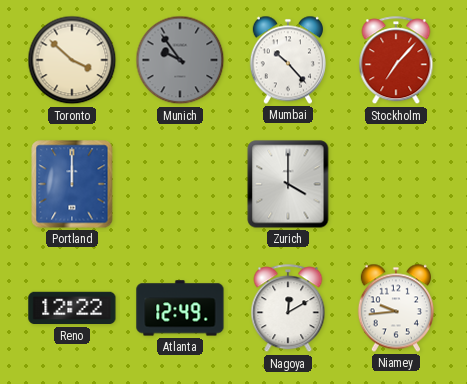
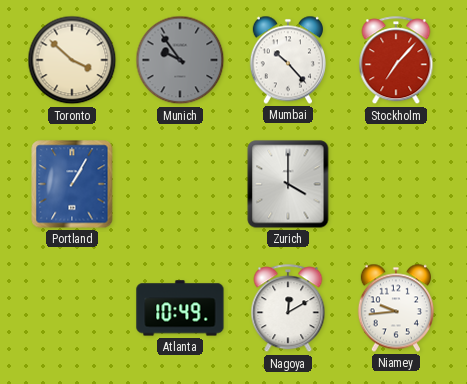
Portland: 12:00 -> 1:05
Reno: 12:22 -> none
Atlanta: 12:49 -> 10:49
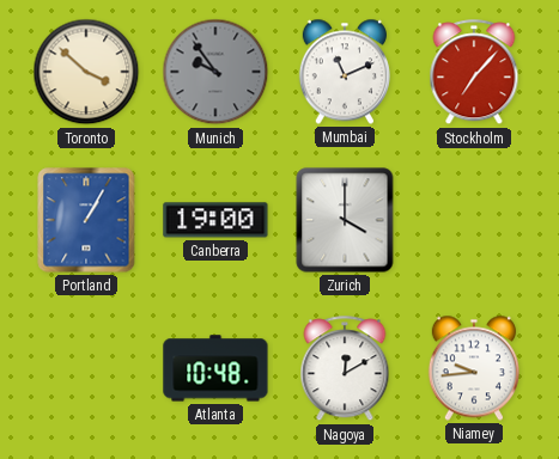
Mumbai: 10:23 -> 11:11
Canberra: none -> 19:00
Atlanta: 10:49 -> 10:48
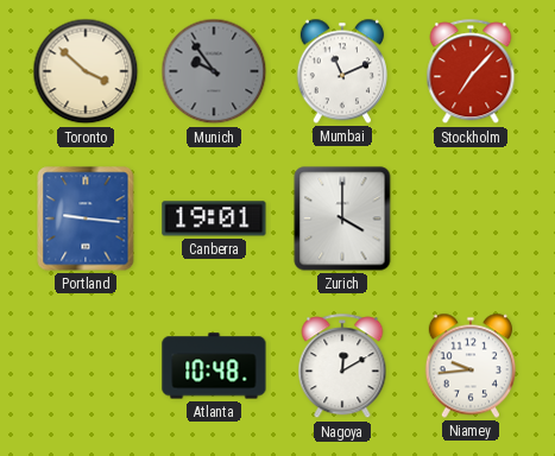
Portland: 1:05 -> 9:16
Canberra: 19:00 -> 19:01
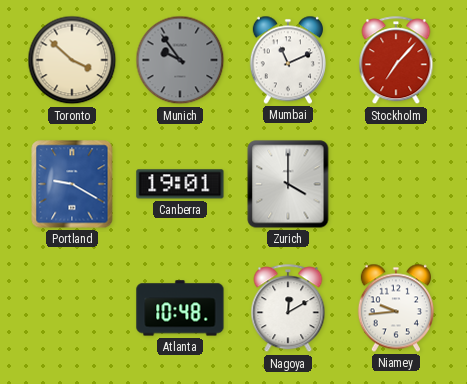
Portland: 9:16 -> 9:20
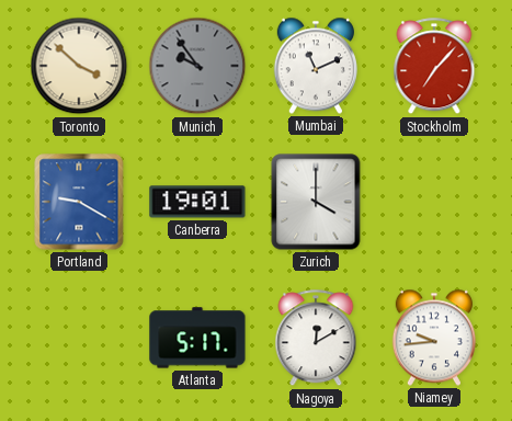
Atlanta: 10:48 -> 5:17
